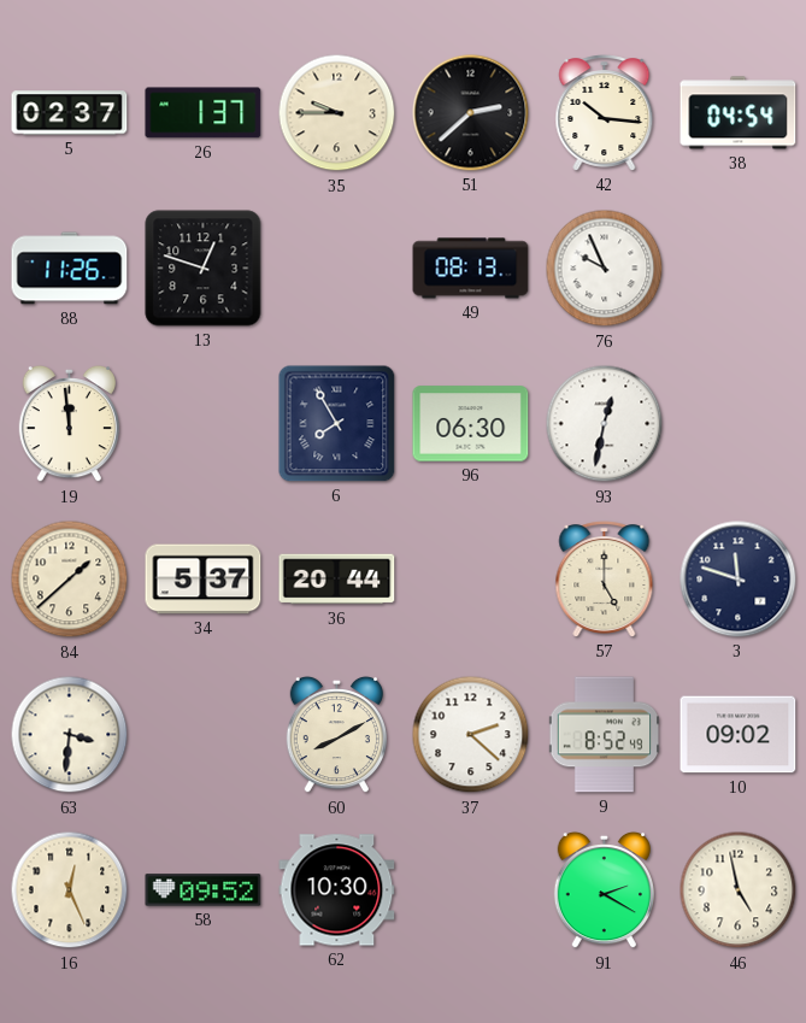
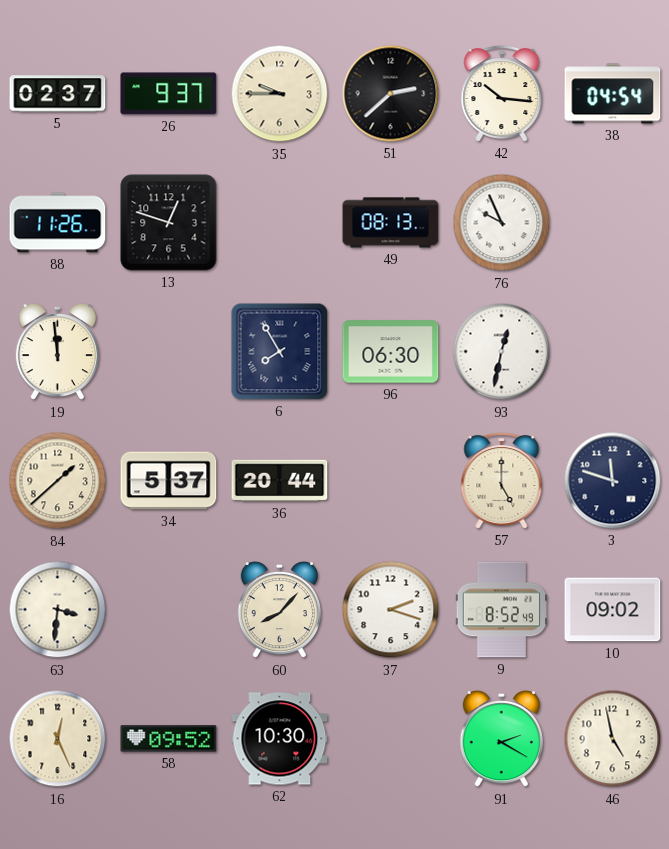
26: 1:37 -> 9:37
60: 8:10 -> 8:07
37: 2:22 -> 2:18
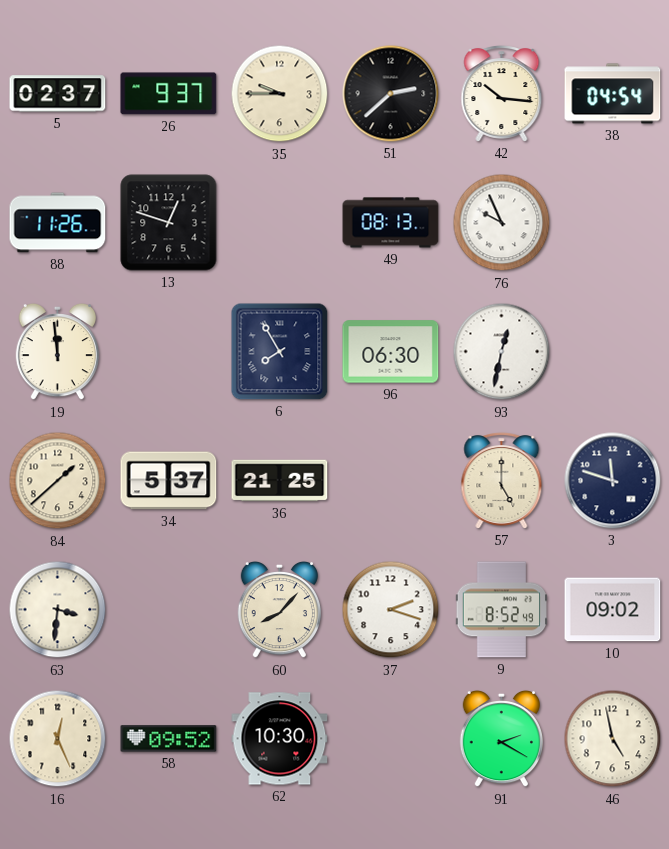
36: 20:44 -> 21:25
